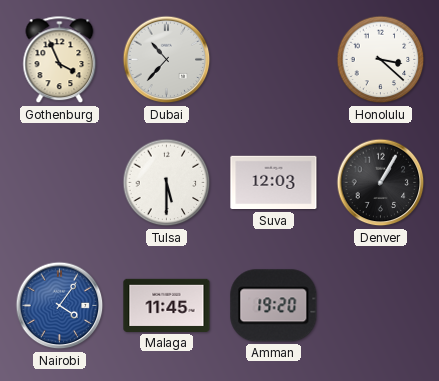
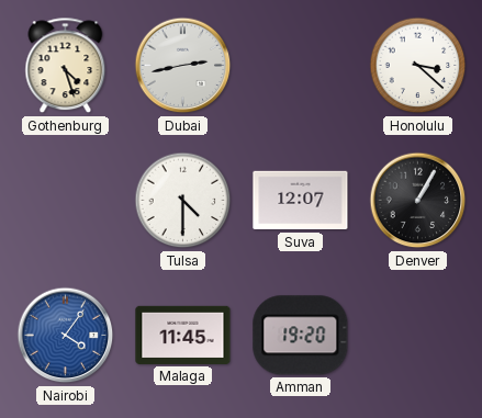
Gothenburg: 3:56 -> 4:27
Dubai: 10:37 -> 2:43
Tulsa: 5:30 -> 4:30
Suva: 12:03 -> 12:07
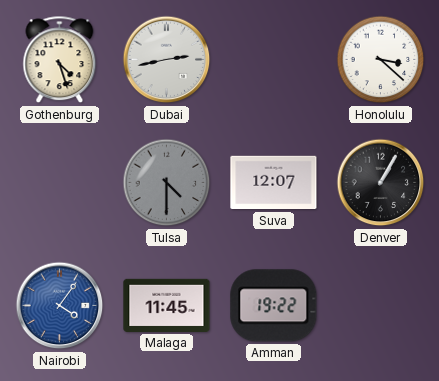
Tulsa dial: white -> grey
Amman: 19:20 -> 19:22
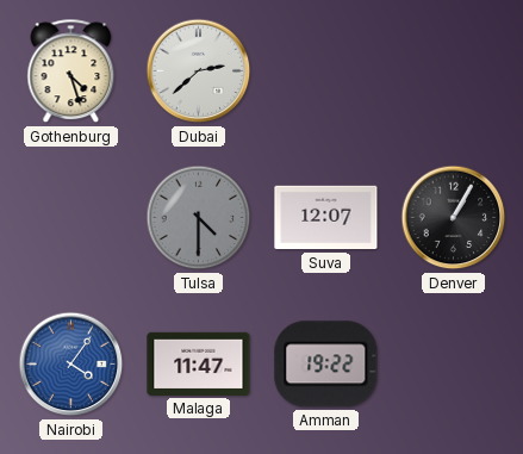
Dubai: 2:43 -> 2:38
Honolulu: 3:22 -> none
Malaga: 11:45 -> 11:47
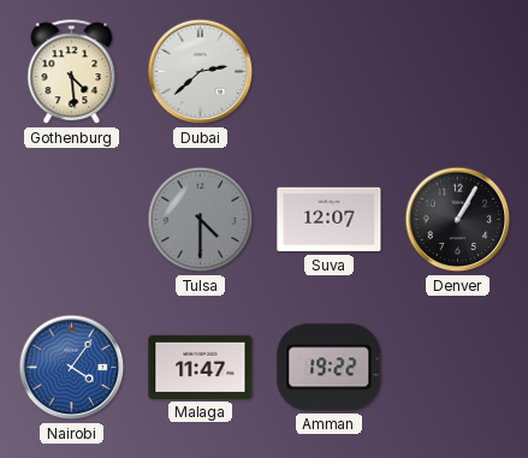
Gothenburg: 4:27 -> 4:29
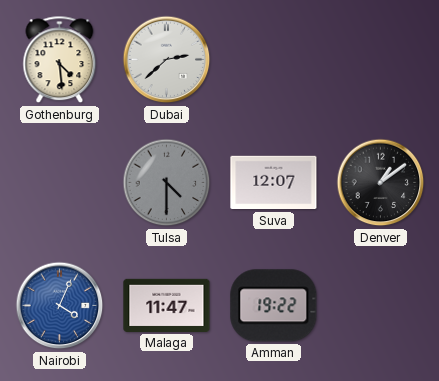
Denver: 1:05 -> 1:09
Nairobi: 4:06 -> 4:04
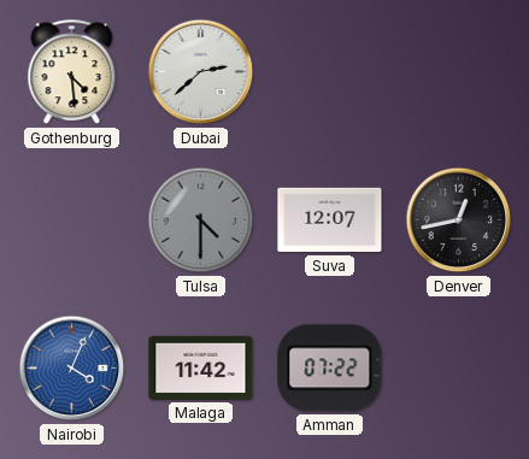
Denver: 1:09 -> 12:43
Malaga: 11:47 -> 11:42
Amman: 19:22 -> 07:22
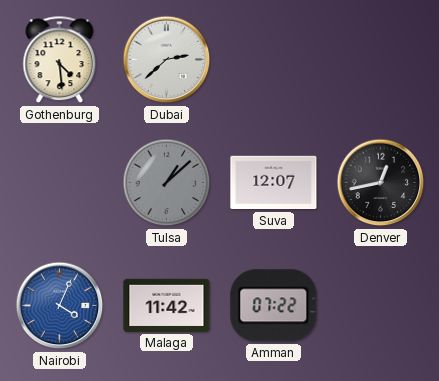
Tulsa: 4:30 -> 1:08
